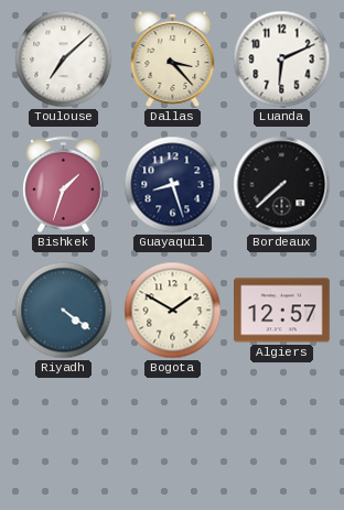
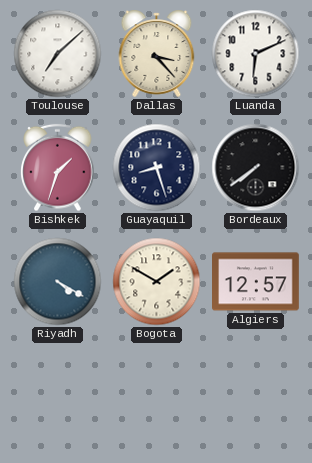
Bordeaux: 7:38 -> 7:39
Riyadh: 4:21 -> 4:20
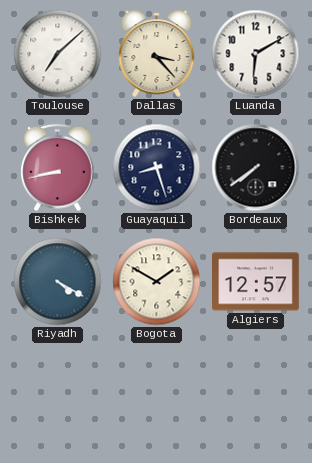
Luanda: 6:11 -> 6:10
Bishkek: 1:33 -> 8:43
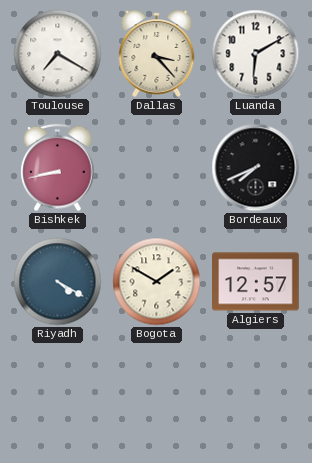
Toulouse: 7:08 -> 7:20
Guayaquil: 8:27 -> none
Bordeaux: 7:39 -> 7:41
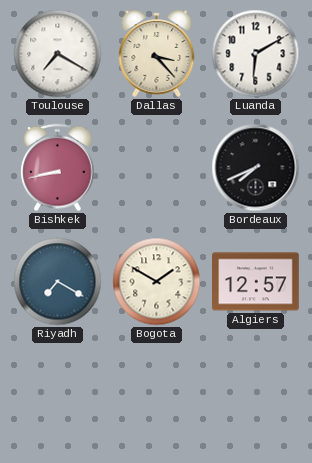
Riyadh: 4:20 -> 7:20
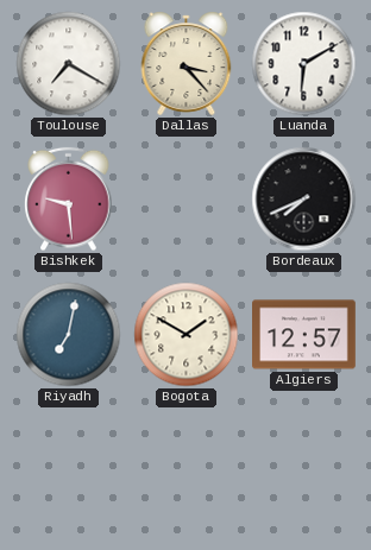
Bishkek: 8:43 -> 9:29
Riyadh: 7:20 -> 7:02
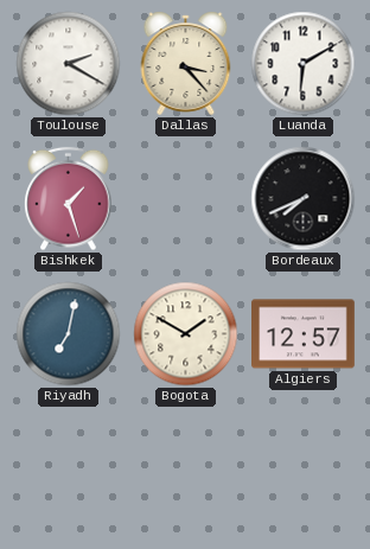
Toulouse: 7:20 -> 2:20
Bishkek: 9:29 -> 1:27
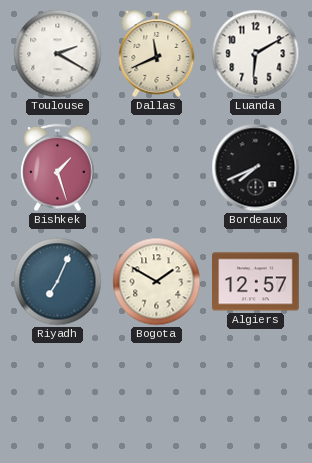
Dallas: 3:23 -> 11:41
Riyadh: 7:02 -> 7:04
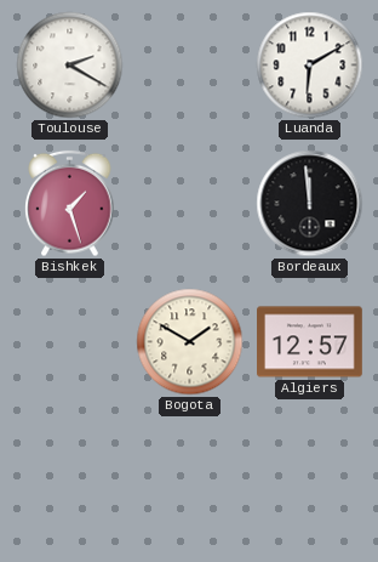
Dallas: 11:41 -> none
Bordeaux: 7:41 -> 11:59
Riyadh: 7:04 -> none
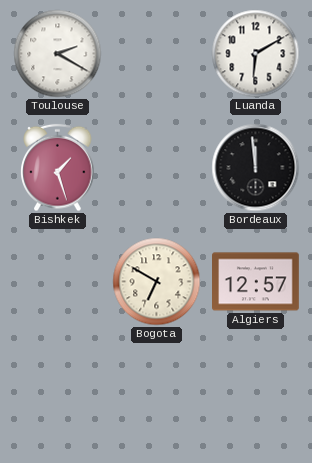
Bogota: 1:50 -> 6:50
